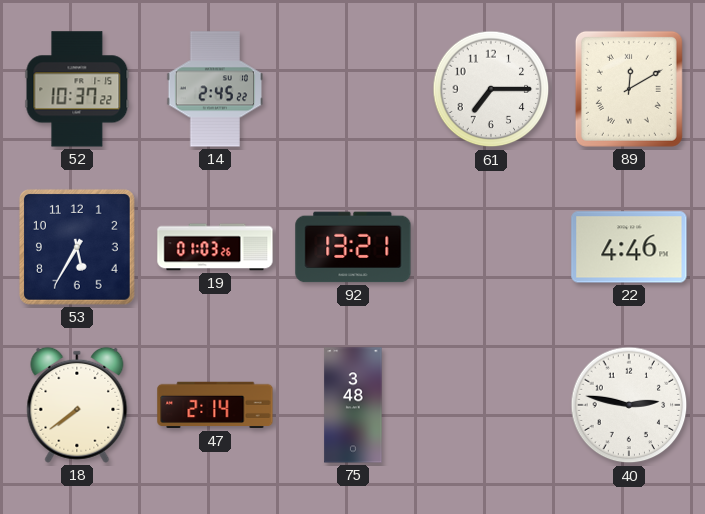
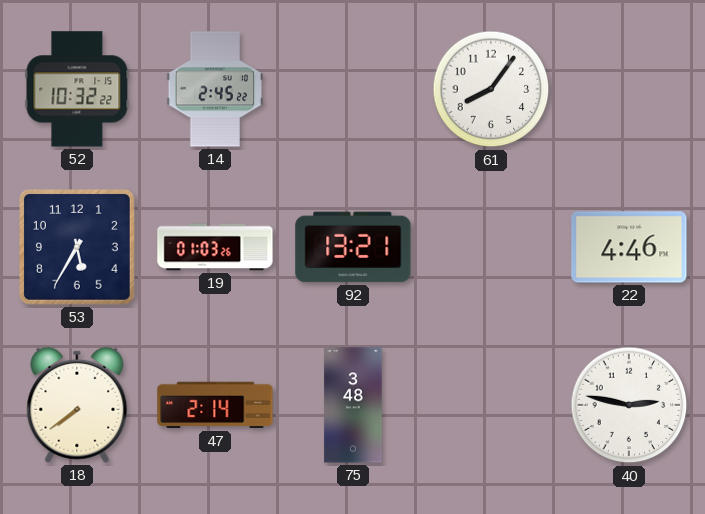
52: 10:37 -> 10:32
61: 7:15 -> 8:06
89: 12:10 -> none
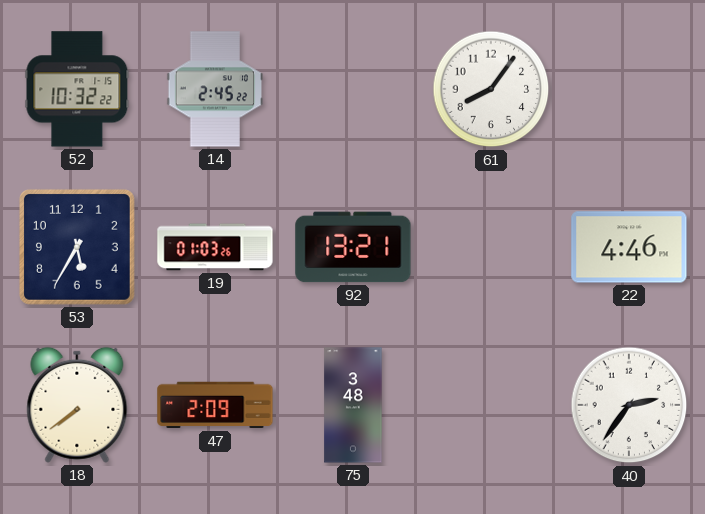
47: 2:14 -> 2:09
40: 2:47 -> 2:36
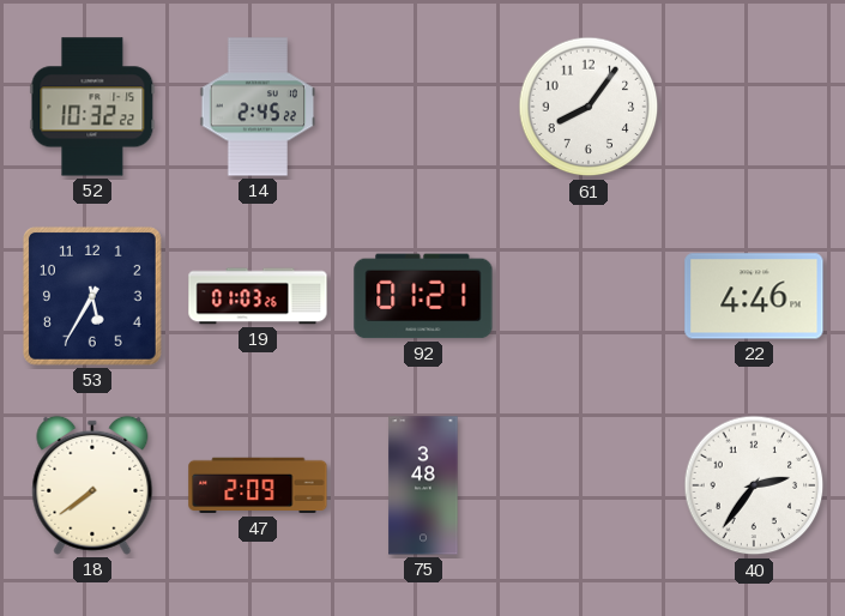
92: 13:21 -> 01:21
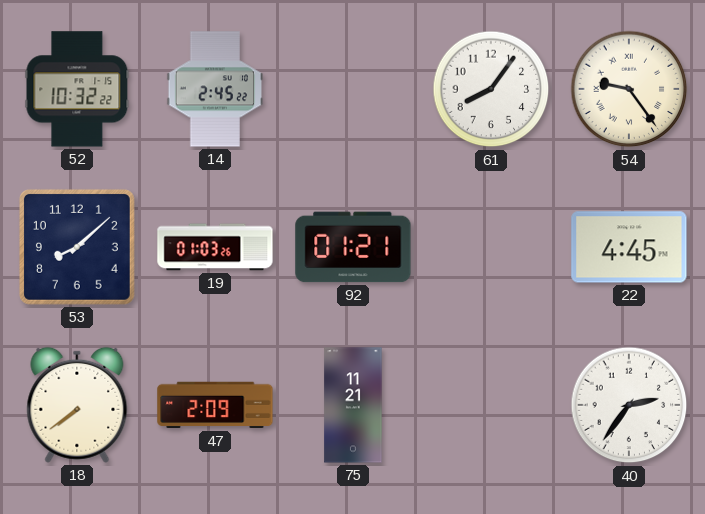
54: none -> 9:24
53: 5:35 -> 8:08
22: 4:46 -> 4:45
75: 3:48 -> 11:21
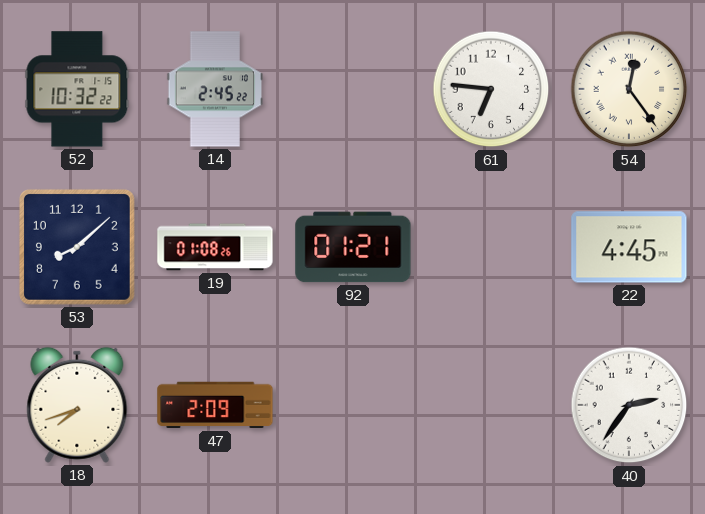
61: 8:06 -> 6:46
54: 9:24 -> 12:24
19: 01:03 -> 01:08
18: 7:39 -> 7:42
75: 11:21 -> none
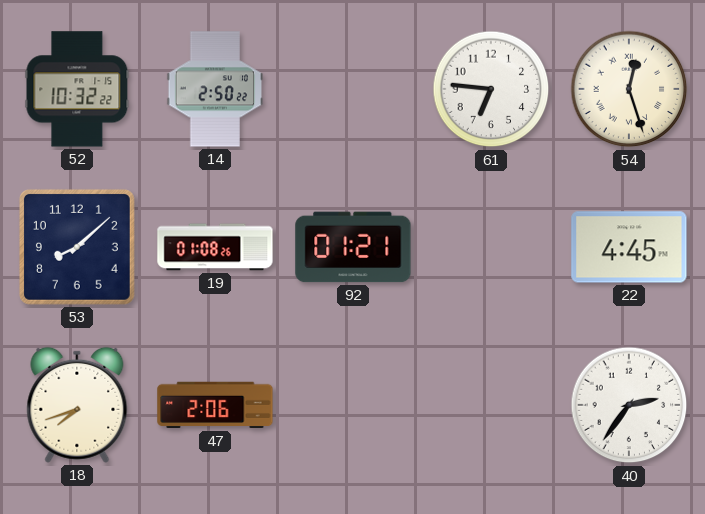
14: 2:45 -> 2:50
54: 12:24 -> 12:27
47: 2:09 -> 2:06
